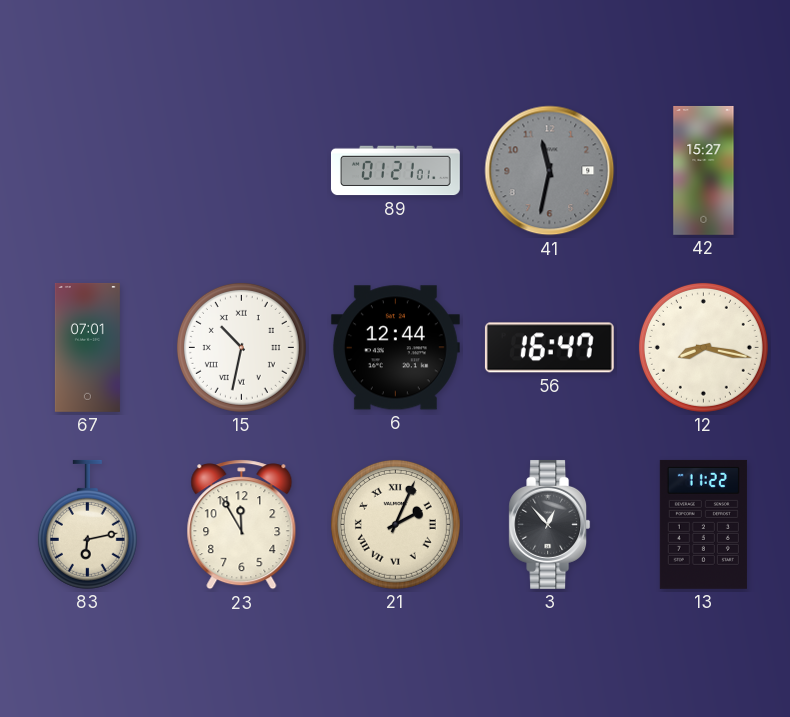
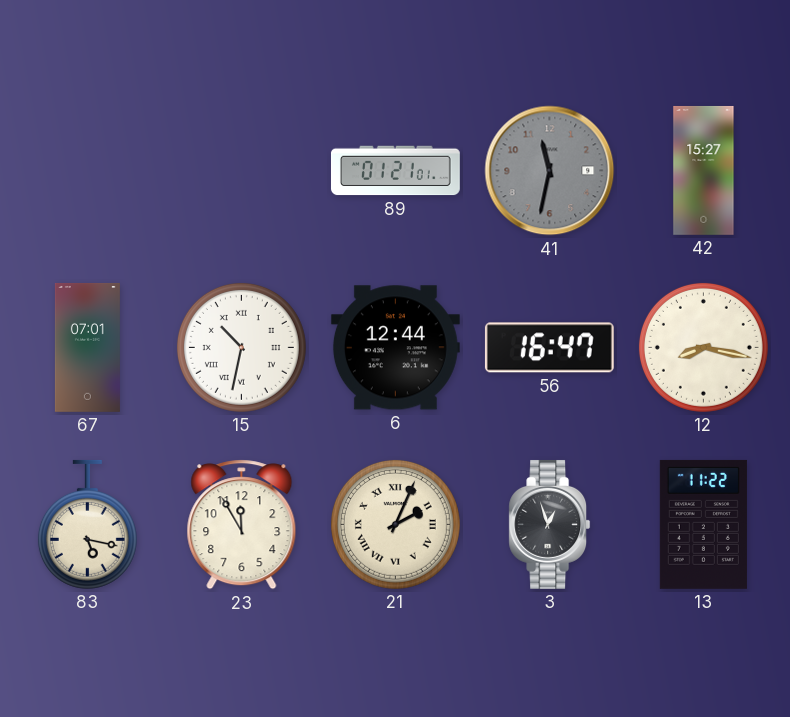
83: 6:13 -> 5:17
3: 12:53 -> 12:57
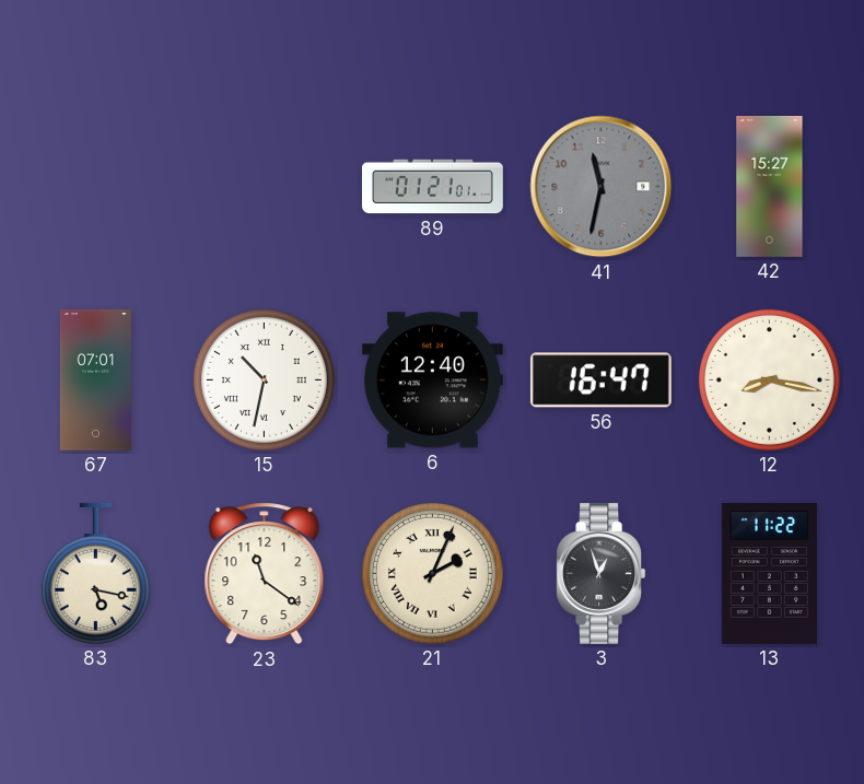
6: 12:44 -> 12:40
23: 11:55 -> 11:21
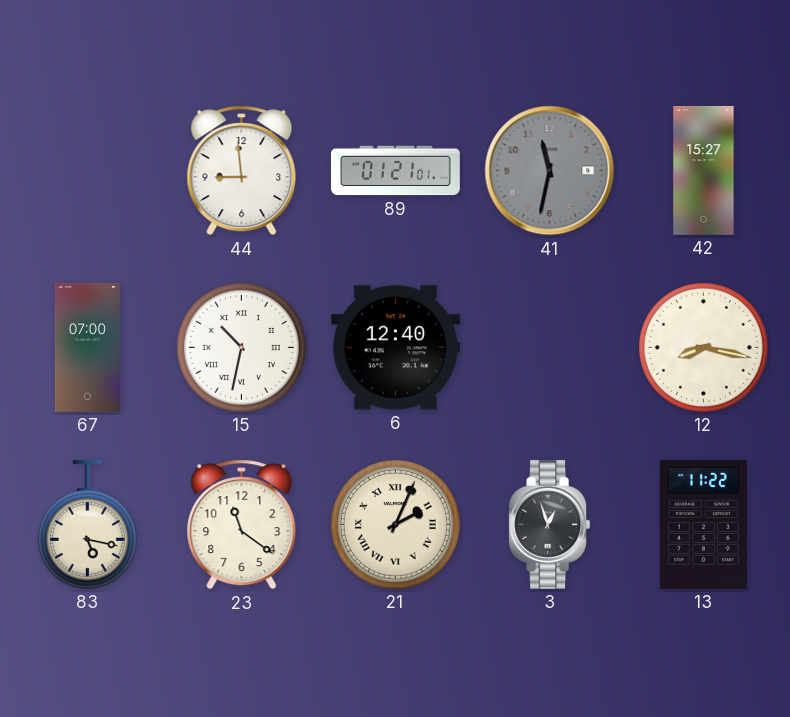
44: none -> 8:59
67: 07:01 -> 07:00
56: 16:47 -> none
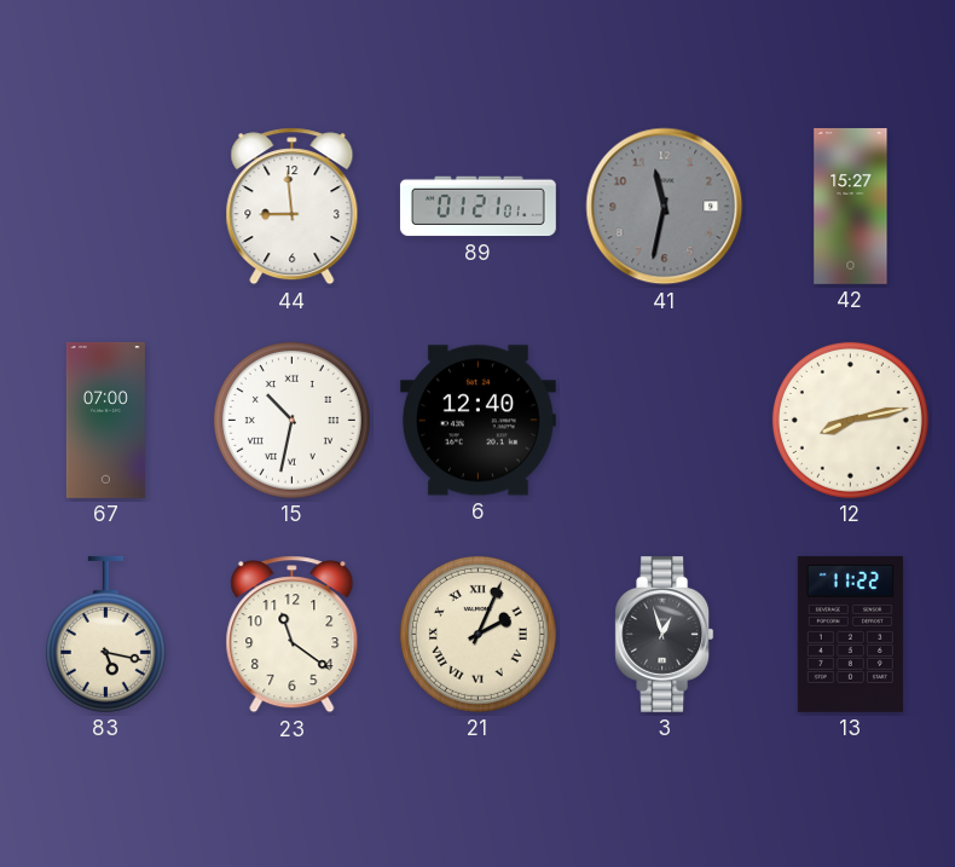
12: 8:17 -> 8:13
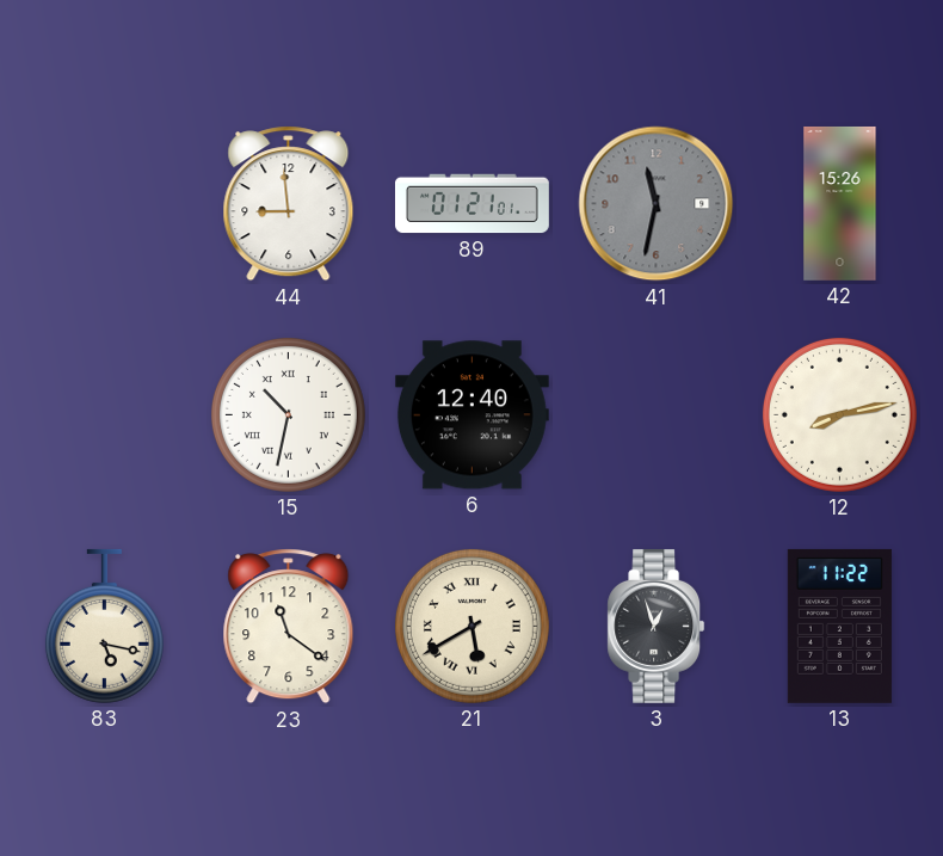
42: 15:27 -> 15:26
67: 07:00 -> none
21: 2:04 -> 5:40
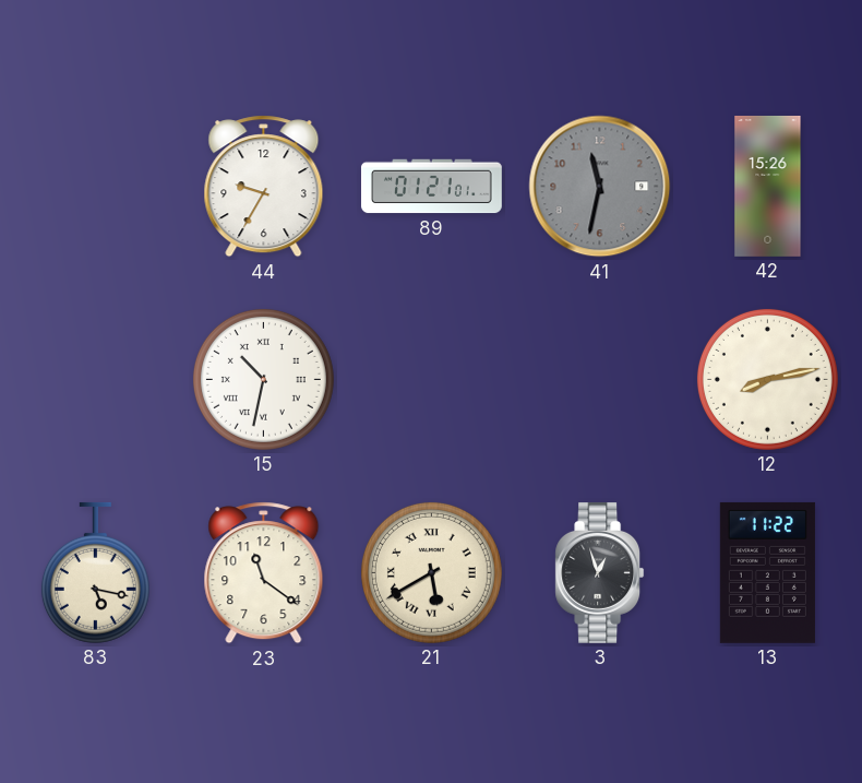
44: 8:59 -> 9:35
6: 12:40 -> none
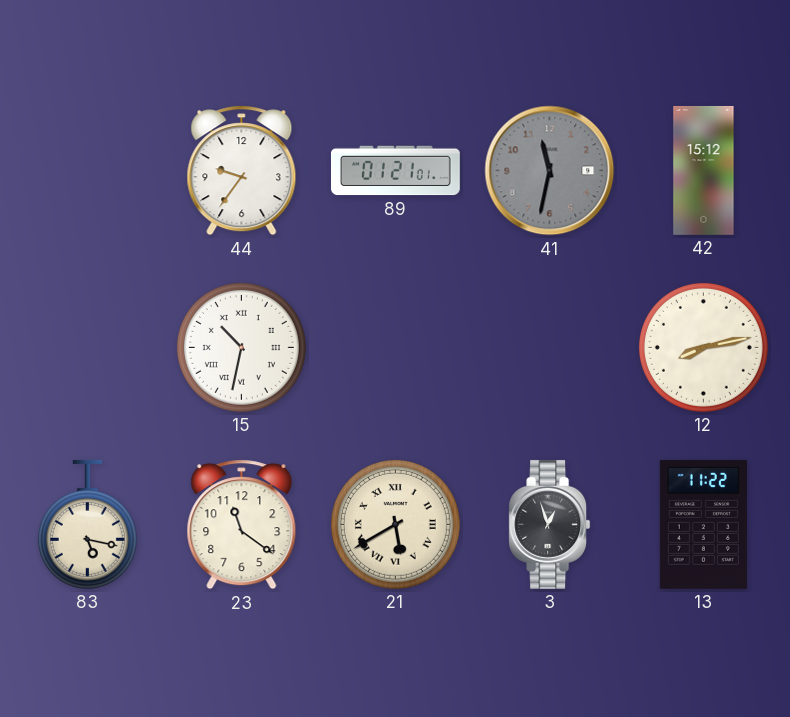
44: 9:35 -> 9:36
42: 15:26 -> 15:12
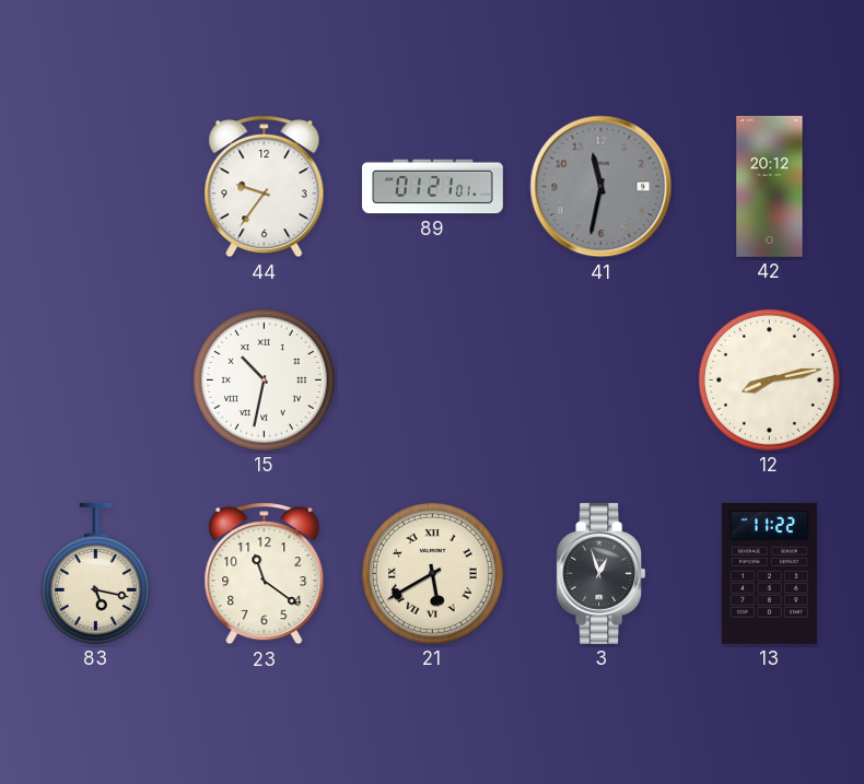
42: 15:12 -> 20:12
